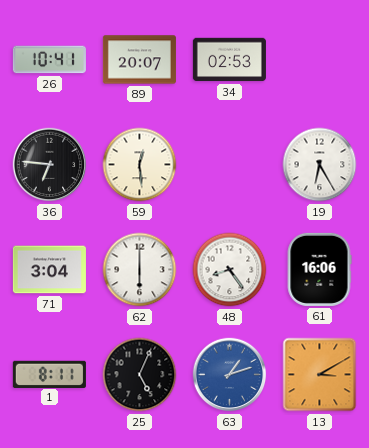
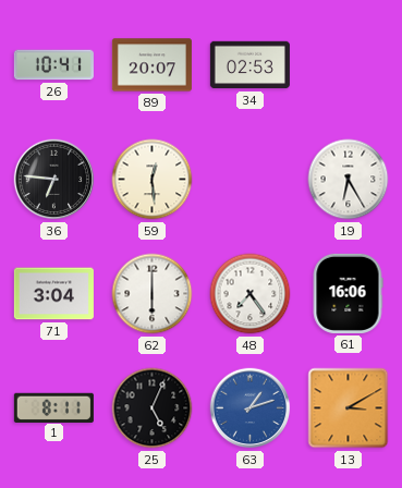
48: 8:24 -> 7:24
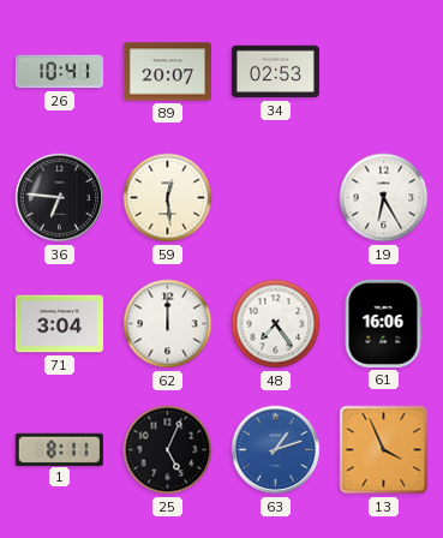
62: 6:00 -> 12:00
13: 3:10 -> 3:56
